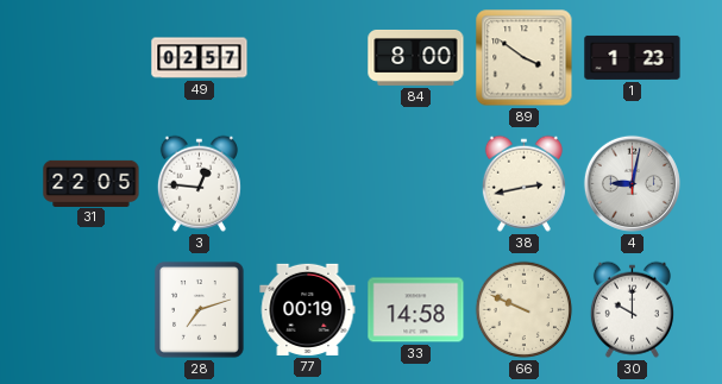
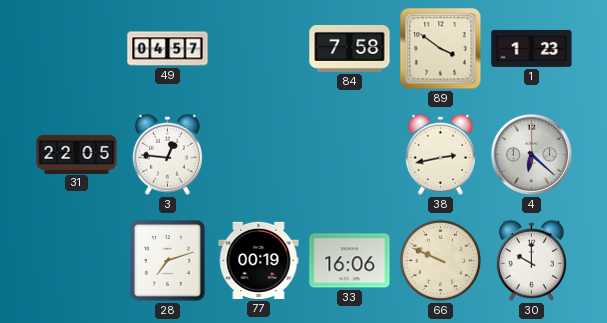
49: 02:57 -> 04:57
84: 8:00 -> 7:58
4: 9:02 -> 6:22
33: 14:58 -> 16:06
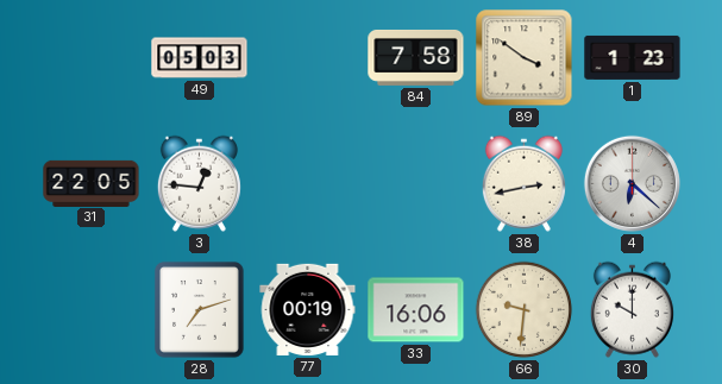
49: 04:57 -> 05:03
66: 9:49 -> 9:31
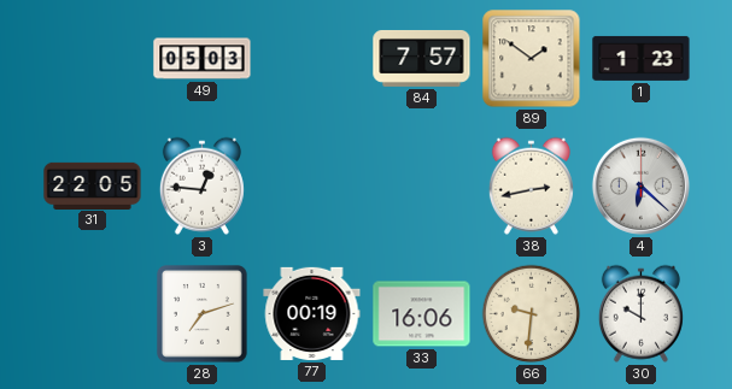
84: 7:58 -> 7:57
89: 3:51 -> 1:51
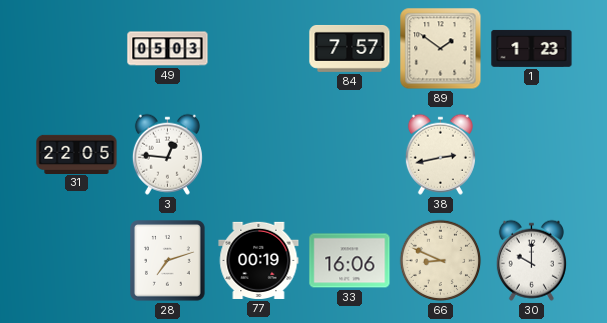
4: 6:22 -> none
66: 9:31 -> 8:49
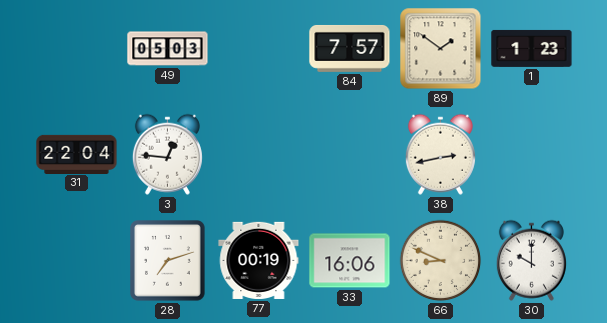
31: 22:05 -> 22:04
